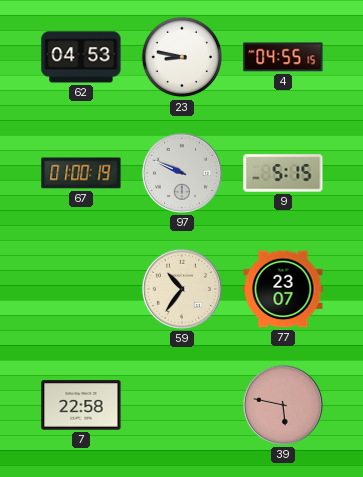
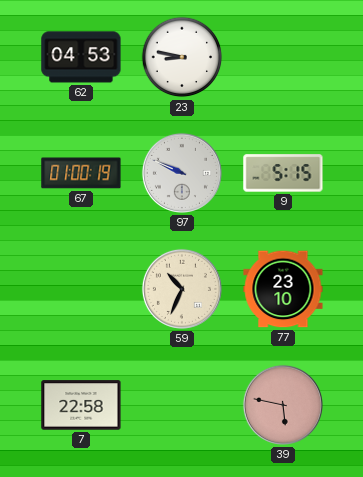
4: 04:55 -> none
59: 10:36 -> 10:34
77: 23:07 -> 23:10
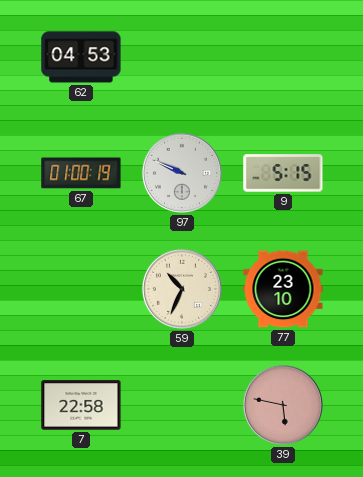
23: 8:47 -> none
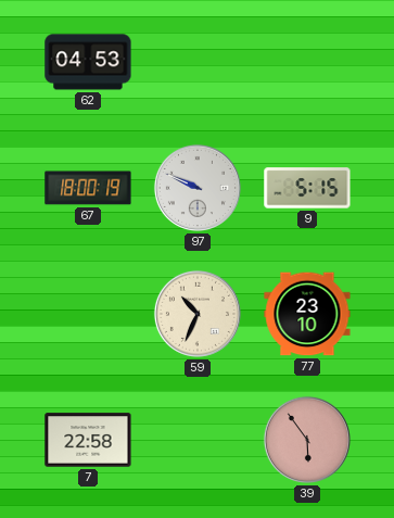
67: 01:00 -> 18:00
39: 5:47 -> 5:54
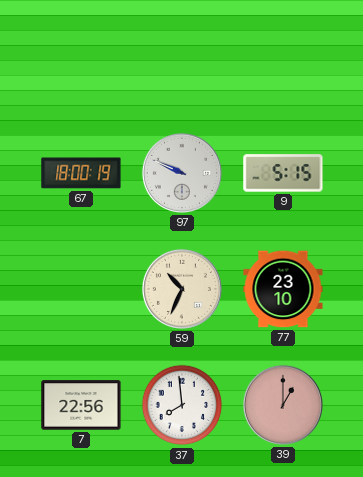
62: 04:53 -> none
7: 22:58 -> 22:56
37: none -> 7:59
39: 5:54 -> 1:00
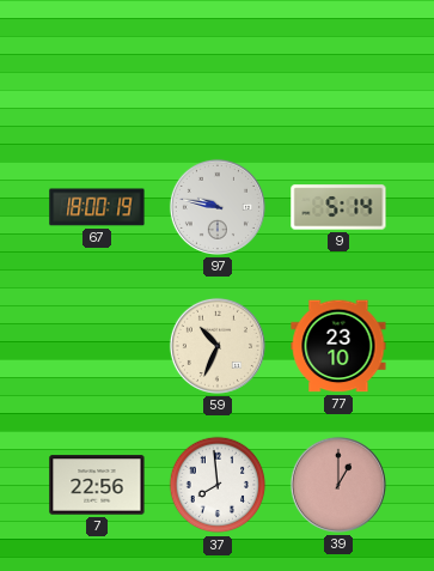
97: 9:49 -> 9:47
9: 5:15 -> 5:14
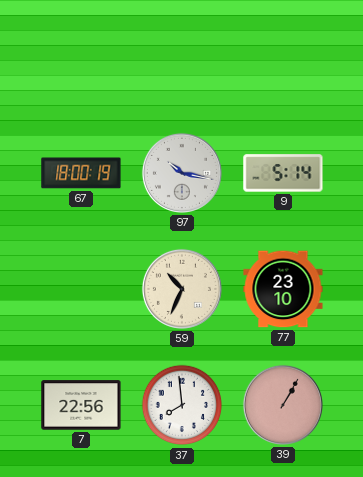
97: 9:47 -> 10:17
39: 1:00 -> 1:05
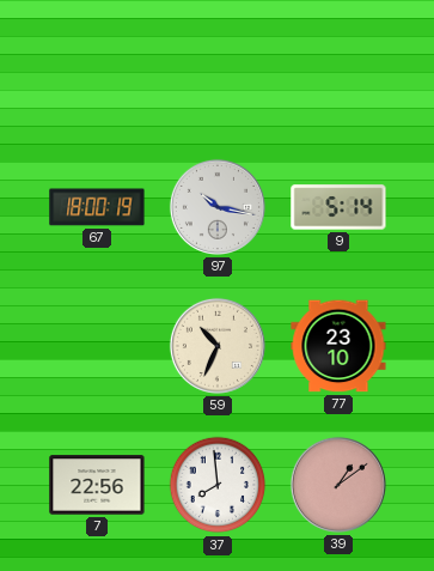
39: 1:05 -> 1:09
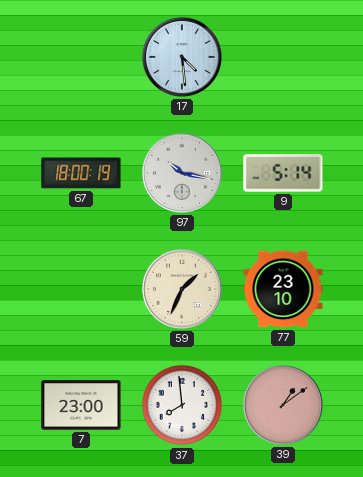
17: none -> 4:29
59: 10:34 -> 1:34
7: 22:56 -> 23:00
